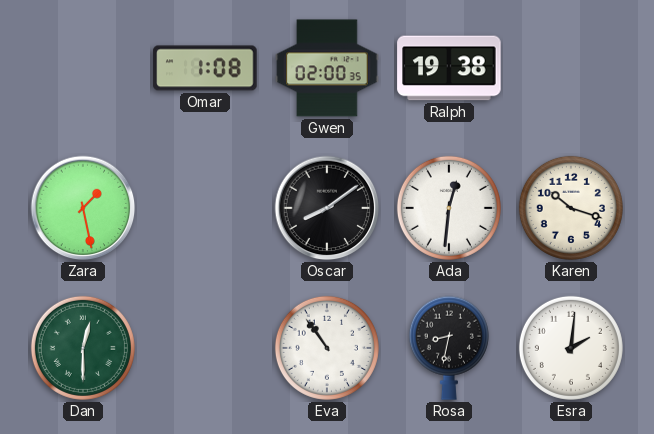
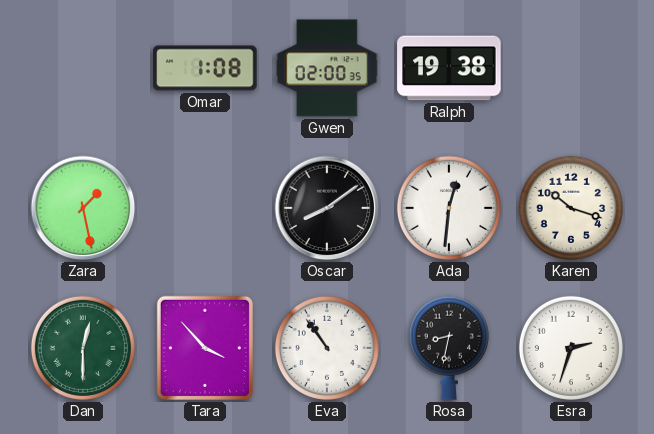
Tara: none -> 3:53
Esra: 2:01 -> 2:33
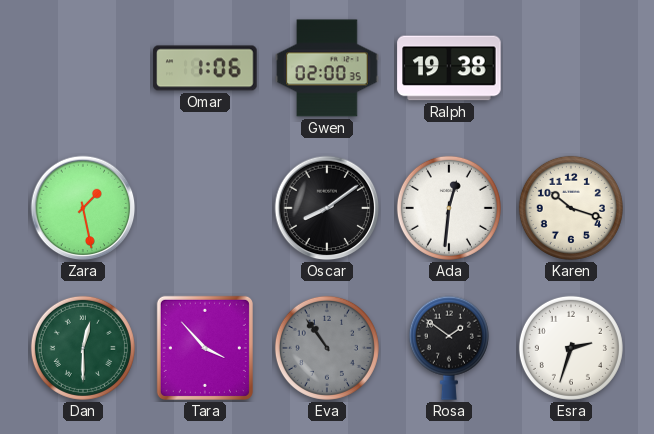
Omar: 1:08 -> 1:06
Eva dial: white -> grey
Rosa: 8:32 -> 1:51
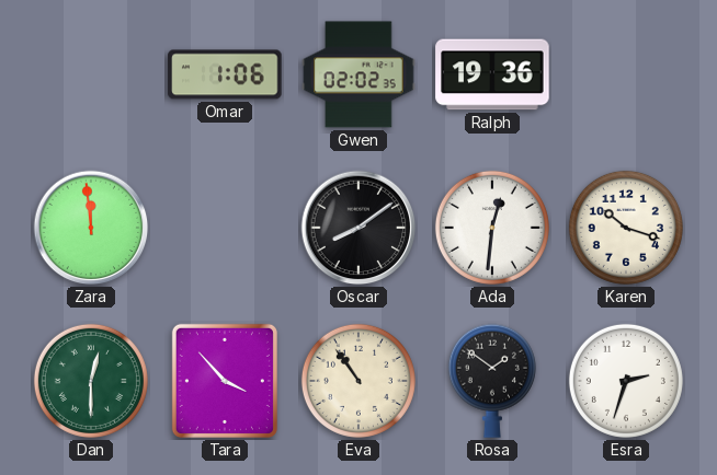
Gwen: 02:00 -> 02:02
Ralph: 19:38 -> 19:36
Zara: 1:28 -> 11:59
Eva dial: grey -> cream
